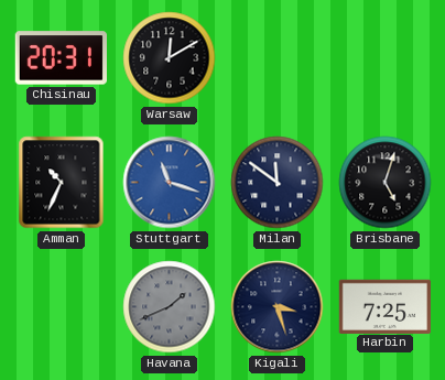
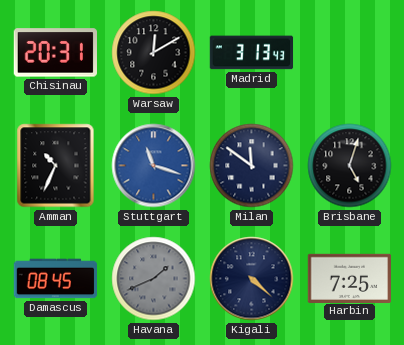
Madrid: none -> 3:13
Damascus: none -> 08:45
Kigali: 3:27 -> 4:22
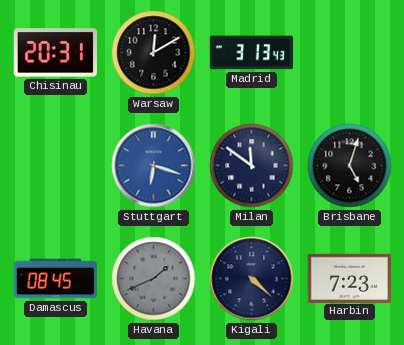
Amman: 10:34 -> none
Stuttgart: 11:18 -> 6:18
Harbin: 7:25 -> 7:23
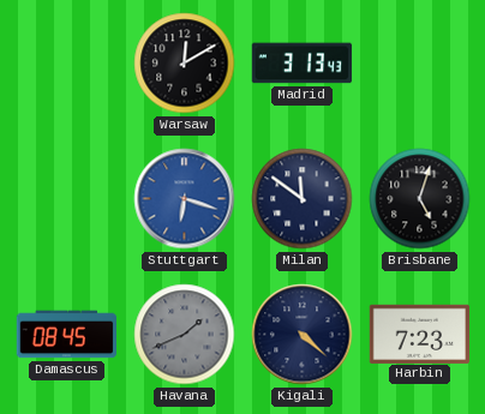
Chisinau: 20:31 -> none
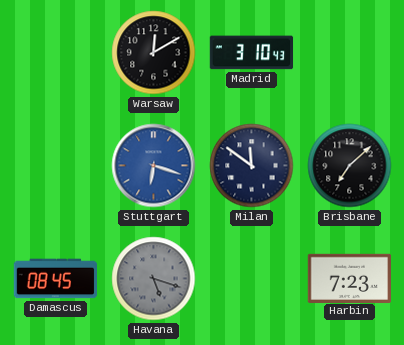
Madrid: 3:13 -> 3:10
Brisbane: 5:03 -> 7:08
Havana: 1:41 -> 5:18
Kigali: 4:22 -> none
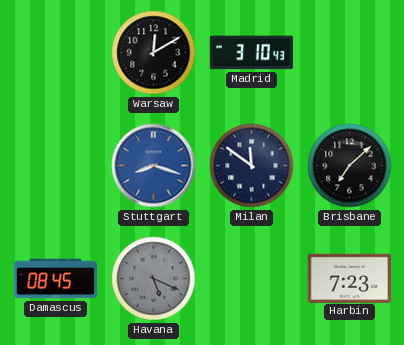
Stuttgart: 6:18 -> 8:18
Havana: 5:18 -> 5:19
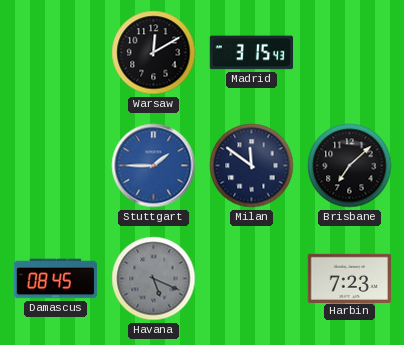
Madrid: 3:10 -> 3:15
Stuttgart: 8:18 -> 1:45
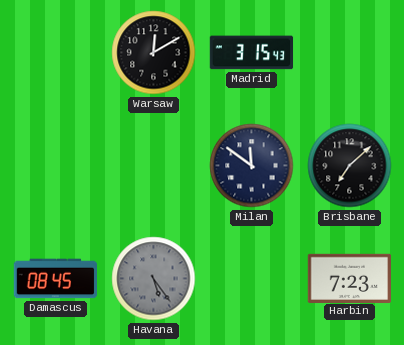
Stuttgart: 1:45 -> none
Havana: 5:19 -> 5:24
